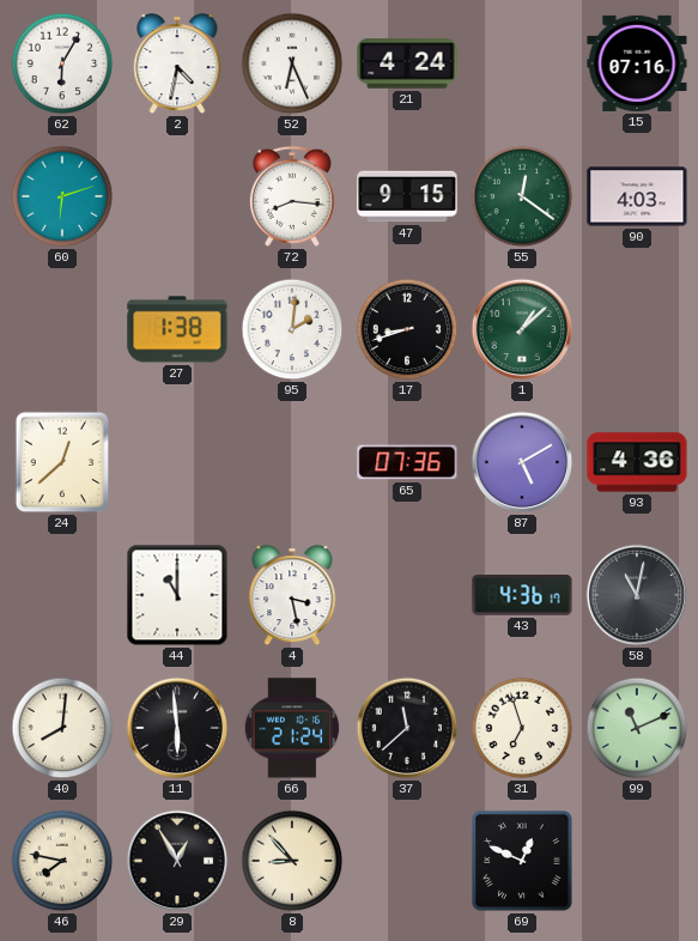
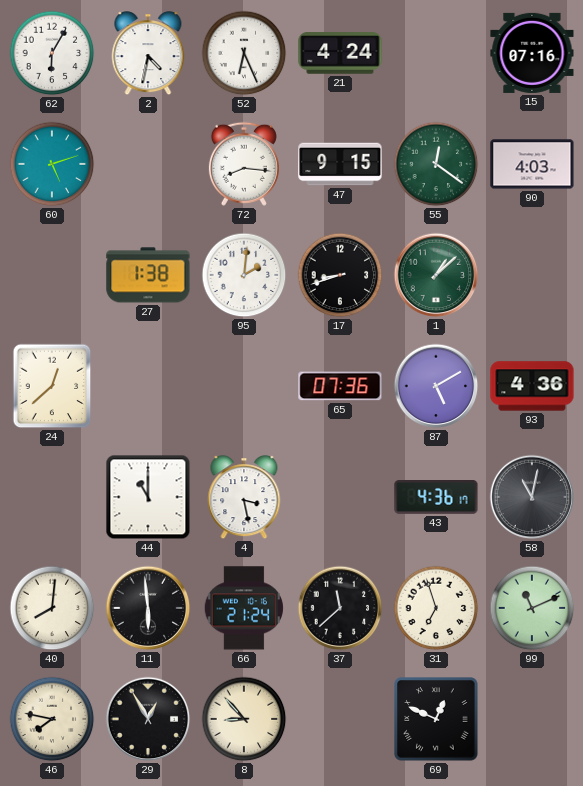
60: 6:12 -> 5:12
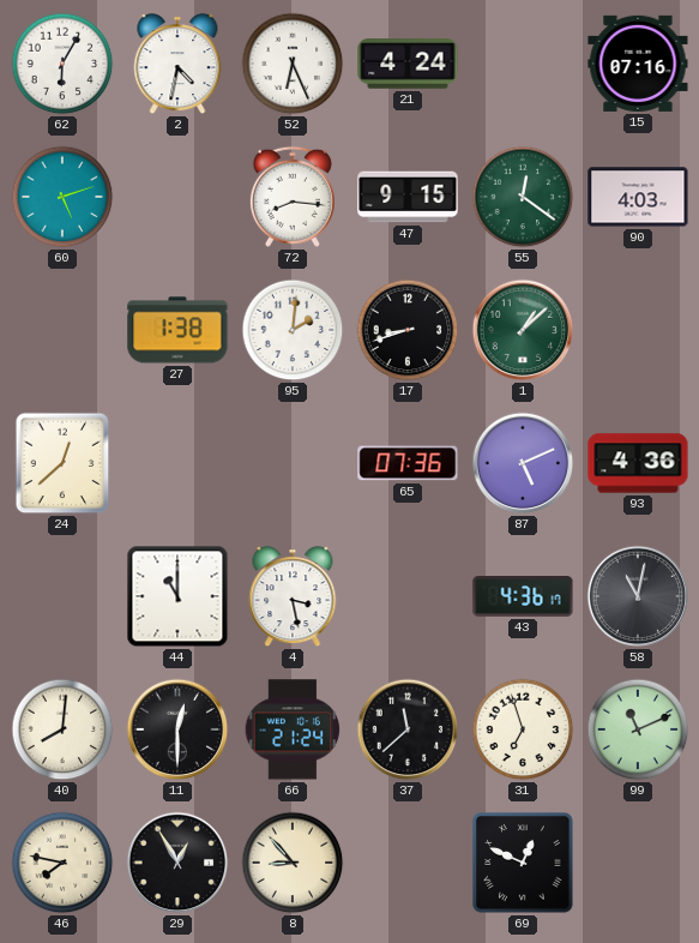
87: 5:10 -> 5:11
11: 5:59 -> 12:30
